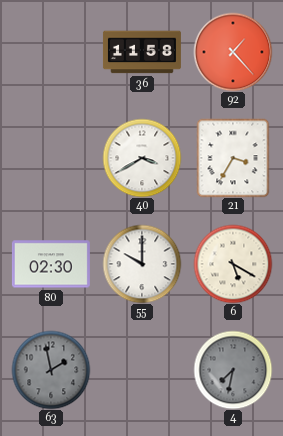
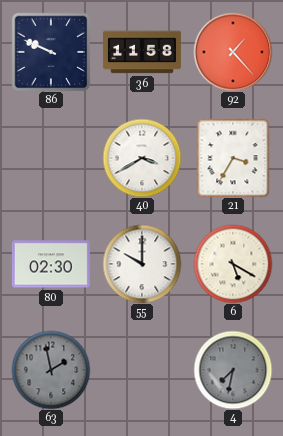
86: none -> 9:49
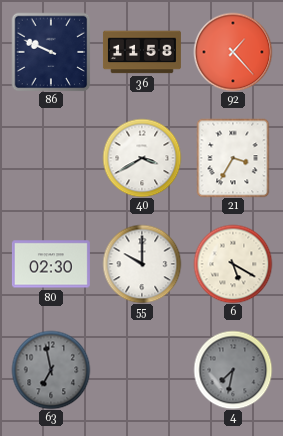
63: 1:58 -> 6:58
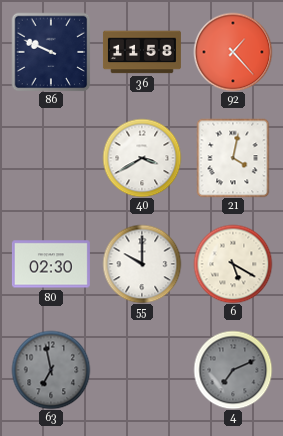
21: 3:35 -> 4:02
4: 7:32 -> 7:11
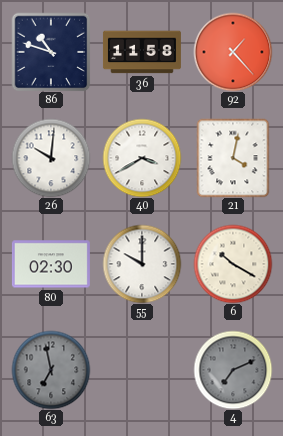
86: 9:49 -> 10:48
26: none -> 10:01
6: 5:20 -> 10:20
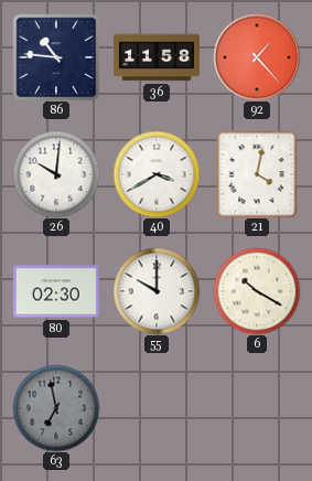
86: 10:48 -> 10:46
4: 7:11 -> none
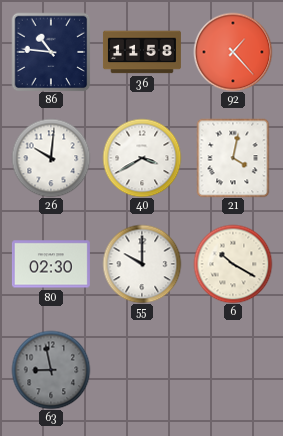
63: 6:58 -> 8:58
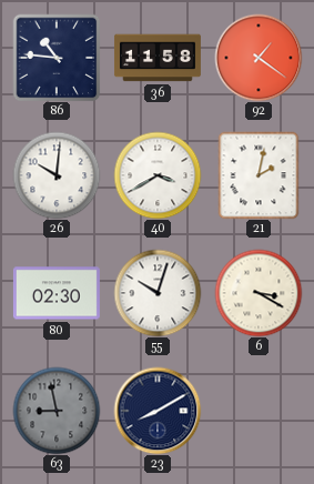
92: 1:23 -> 1:21
21: 4:02 -> 2:02
55: 10:00 -> 10:03
6: 10:20 -> 3:20
23: none -> 8:10
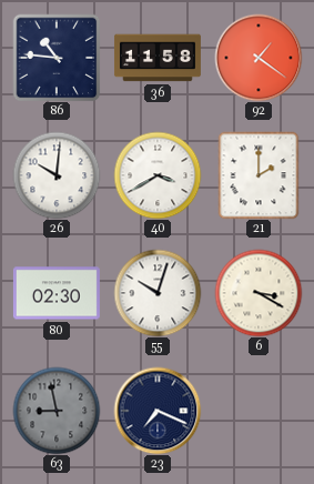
21: 2:02 -> 2:00
23: 8:10 -> 7:19
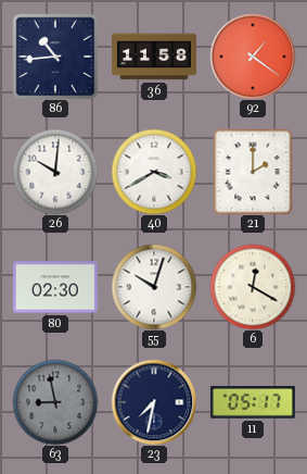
86: 10:46 -> 10:44
6: 3:20 -> 12:20
23: 7:19 -> 7:32
11: none -> 05:17
